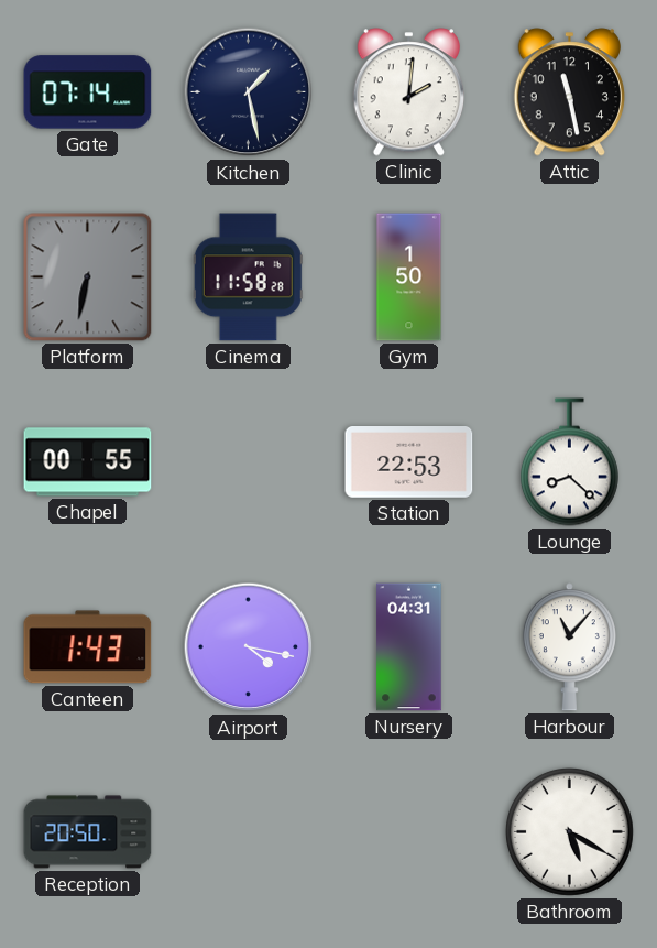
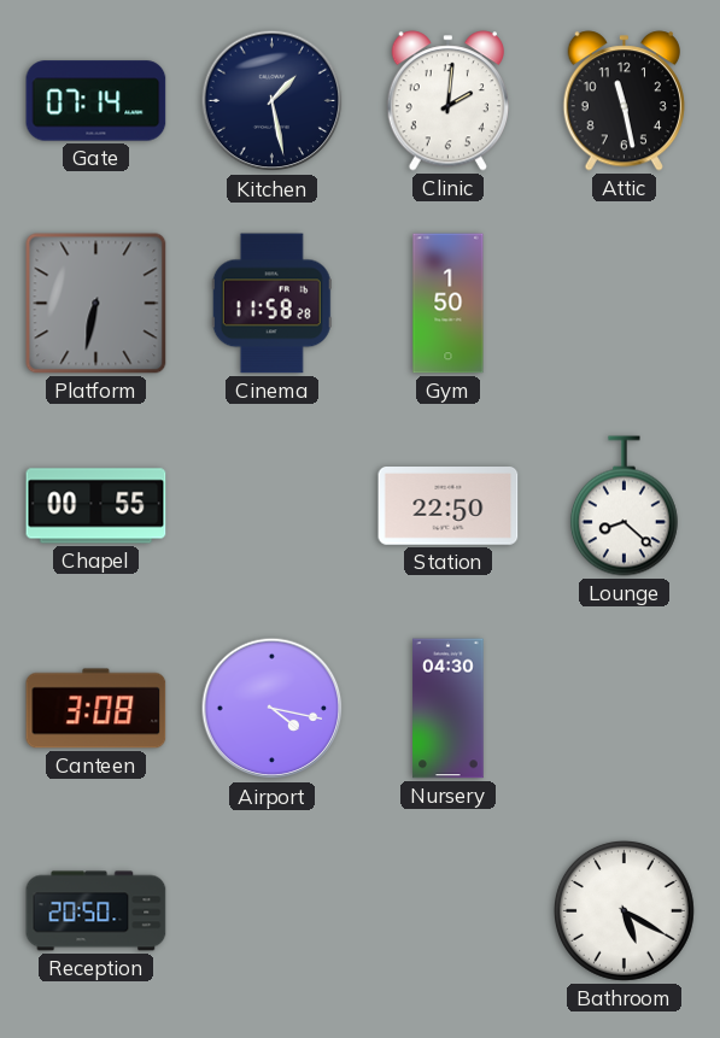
Station: 22:53 -> 22:50
Canteen: 1:43 -> 3:08
Nursery: 04:31 -> 04:30
Harbour: 11:07 -> none
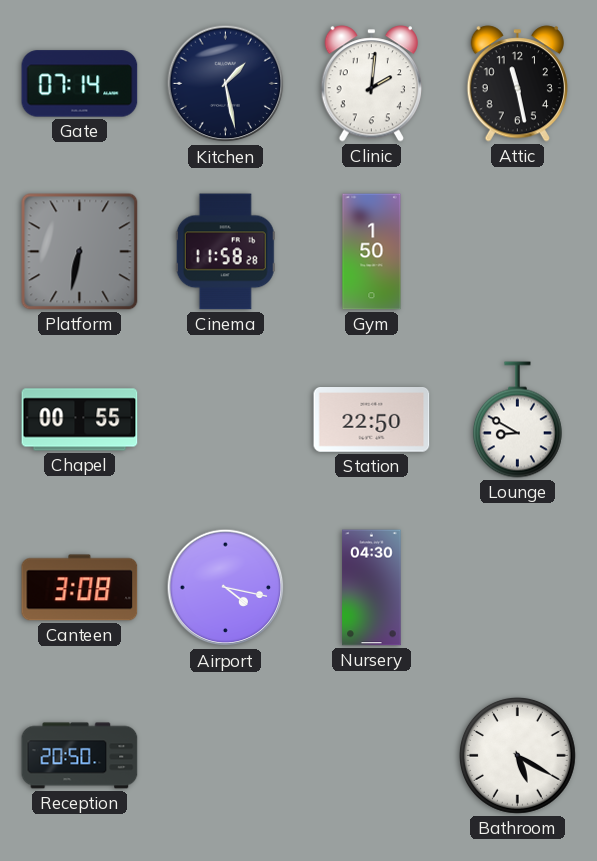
Lounge: 8:22 -> 8:50
